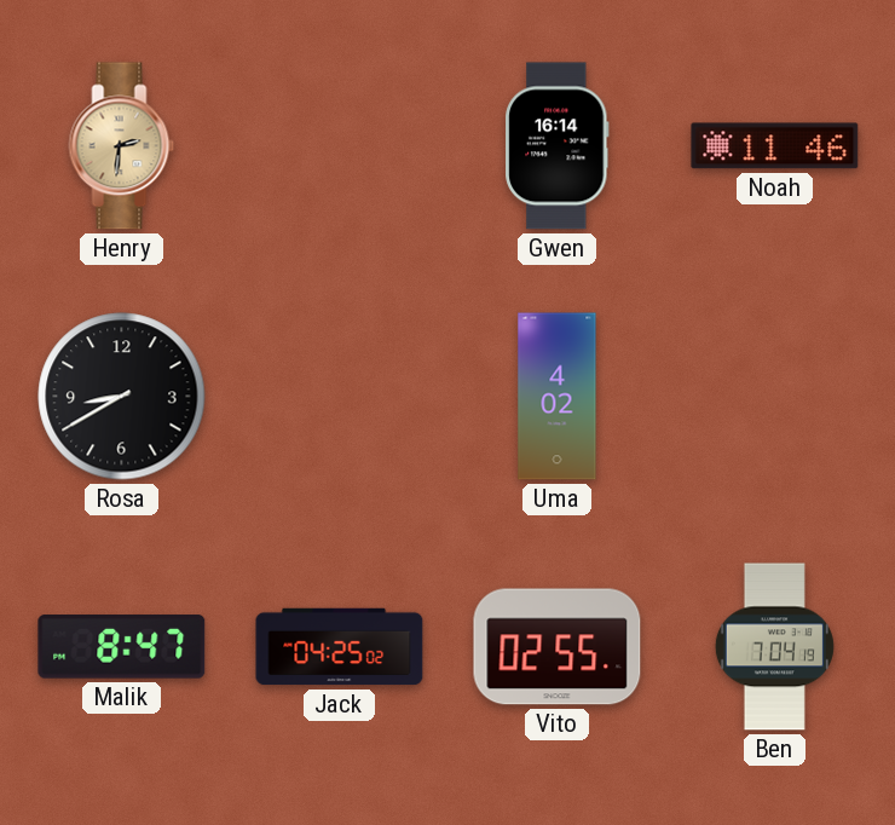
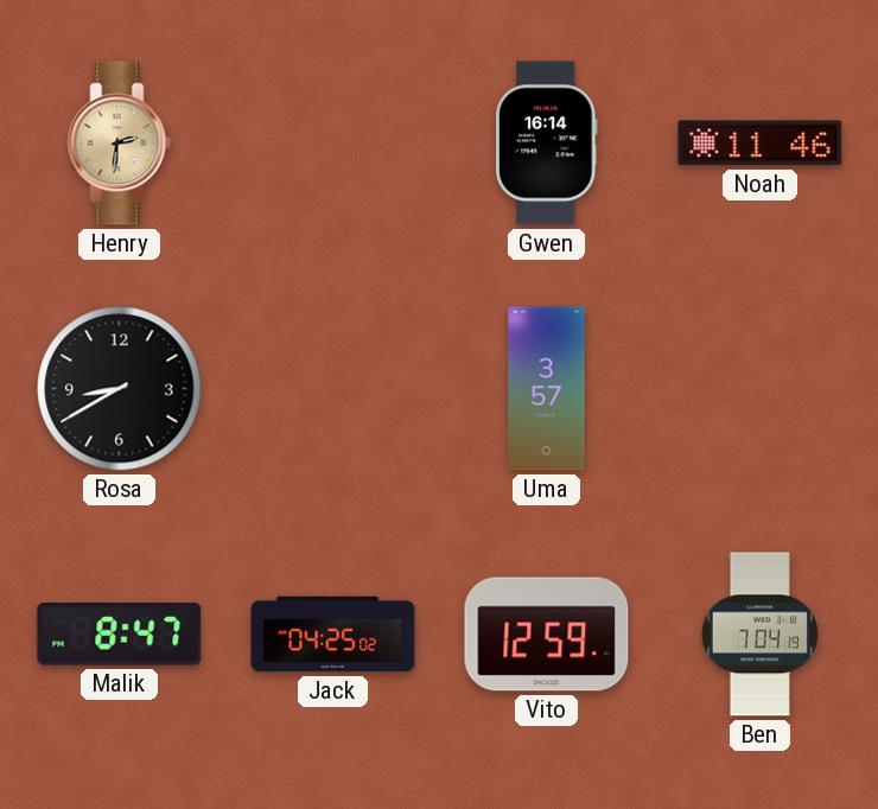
Uma: 4:02 -> 3:57
Vito: 02:55 -> 12:59
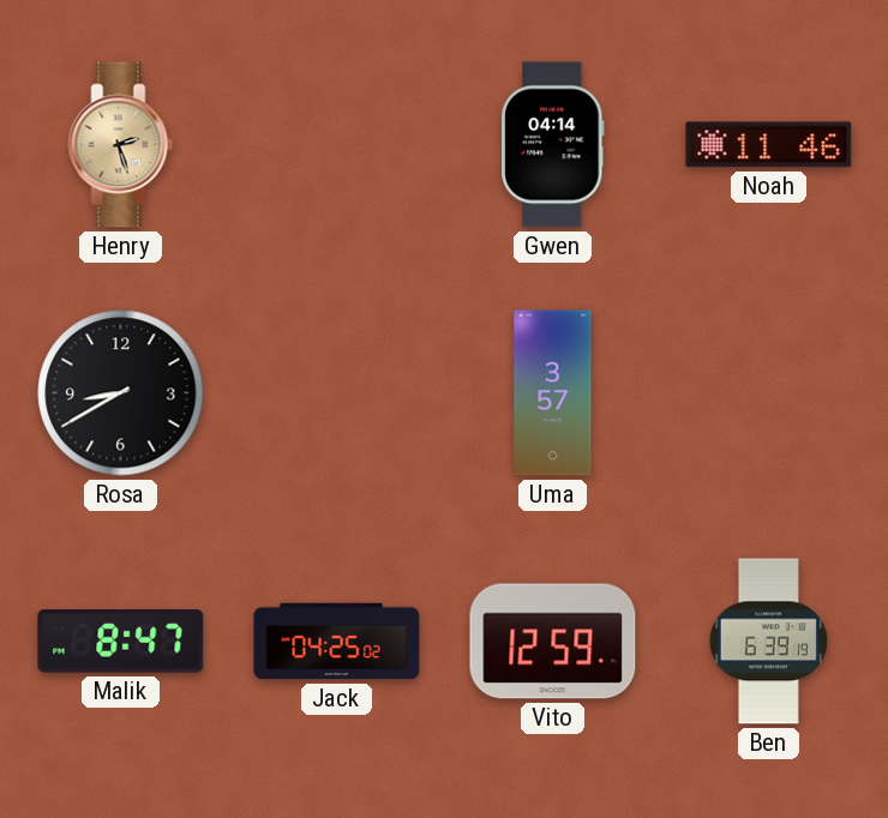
Henry: 2:31 -> 2:27
Gwen: 16:14 -> 04:14
Ben: 7:04 -> 6:39
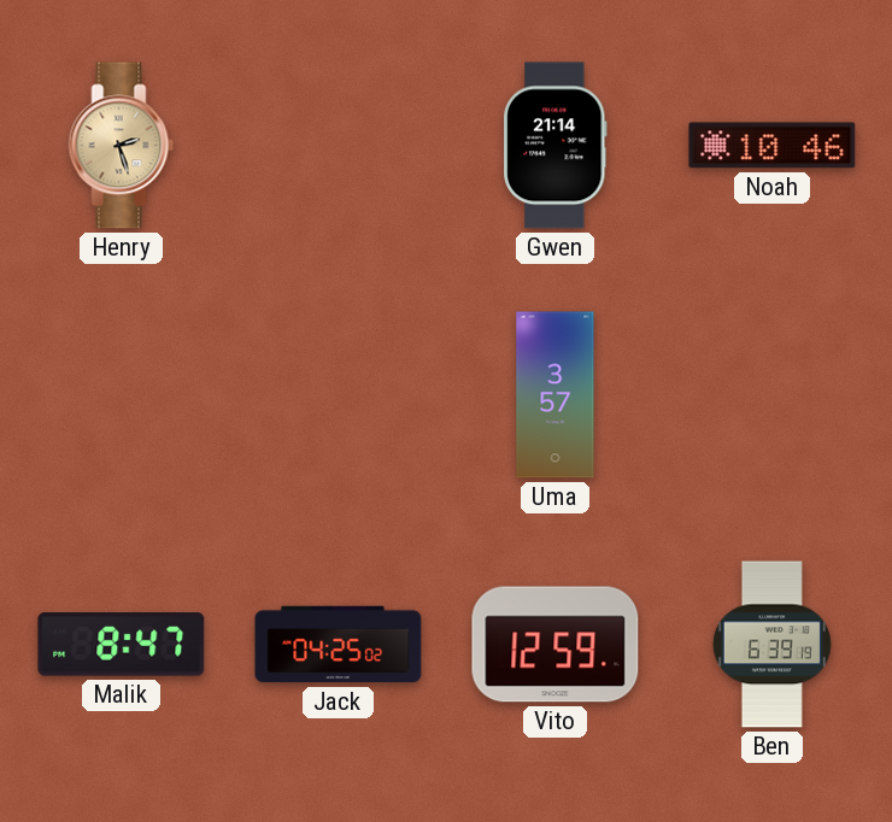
Gwen: 04:14 -> 21:14
Noah: 11:46 -> 10:46
Rosa: 8:40 -> none
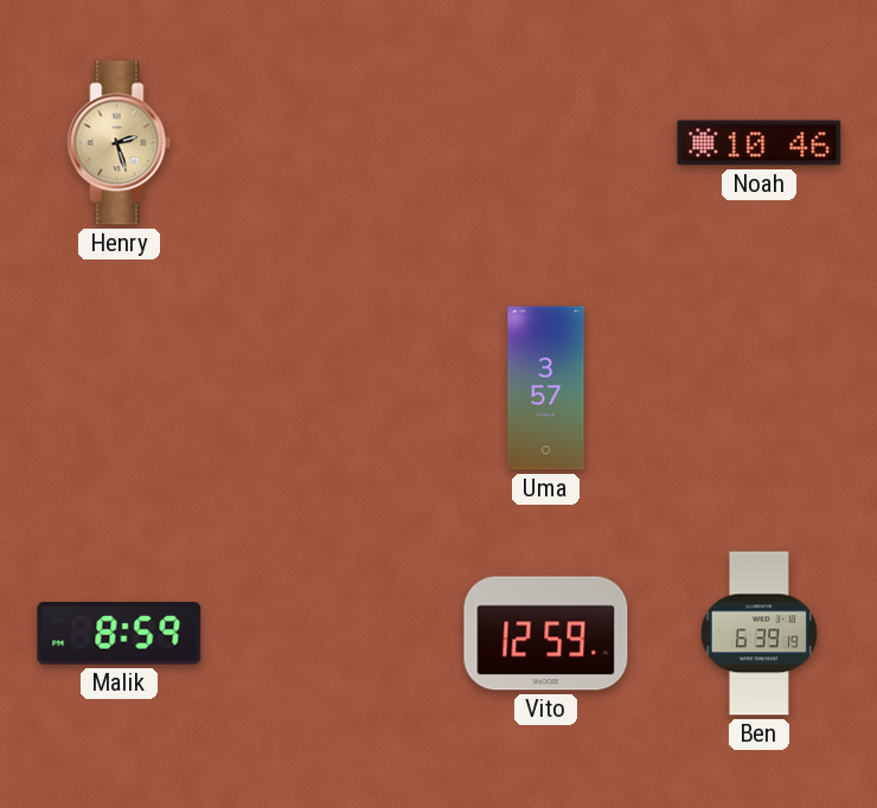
Gwen: 21:14 -> none
Malik: 8:47 -> 8:59
Jack: 04:25 -> none
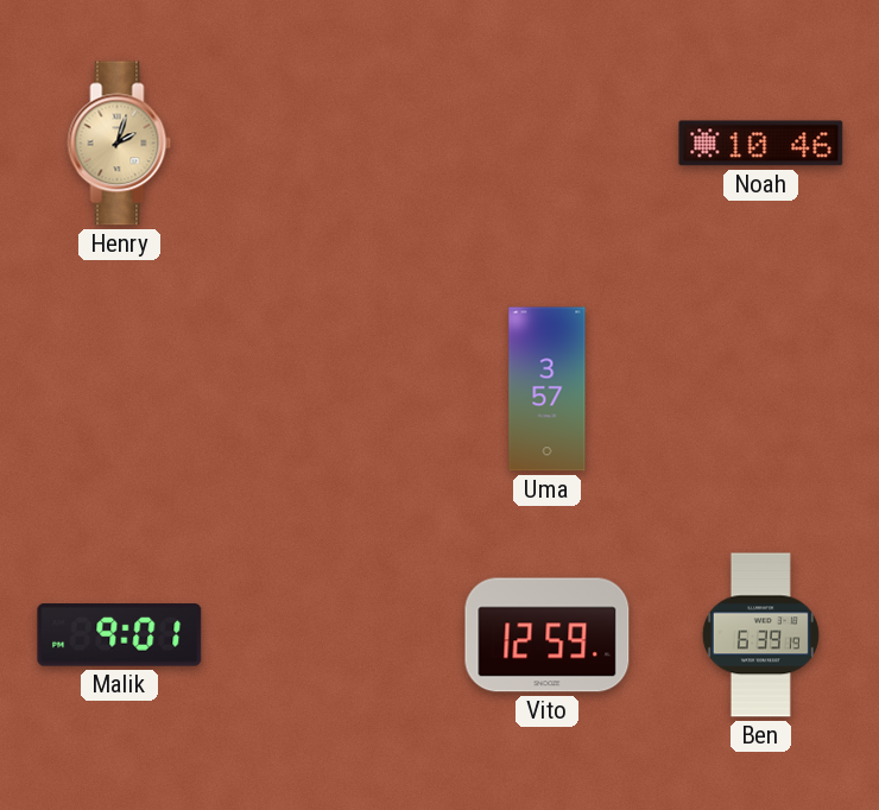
Henry: 2:27 -> 2:03
Malik: 8:59 -> 9:01
